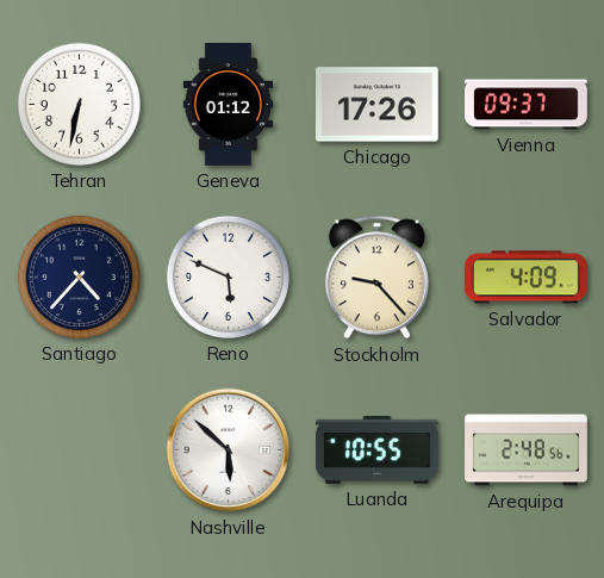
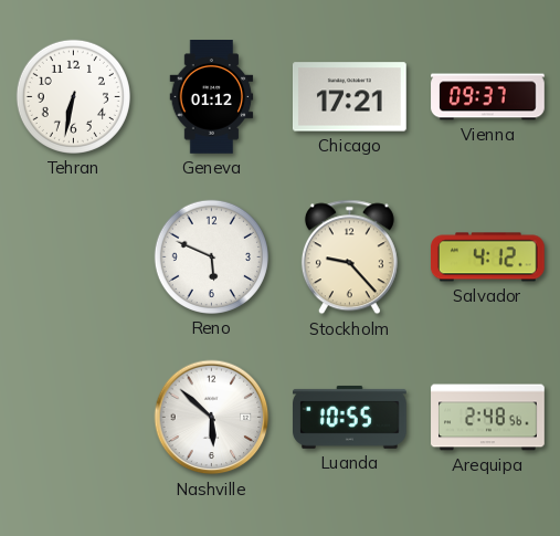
Chicago: 17:26 -> 17:21
Santiago: 4:37 -> none
Salvador: 4:09 -> 4:12
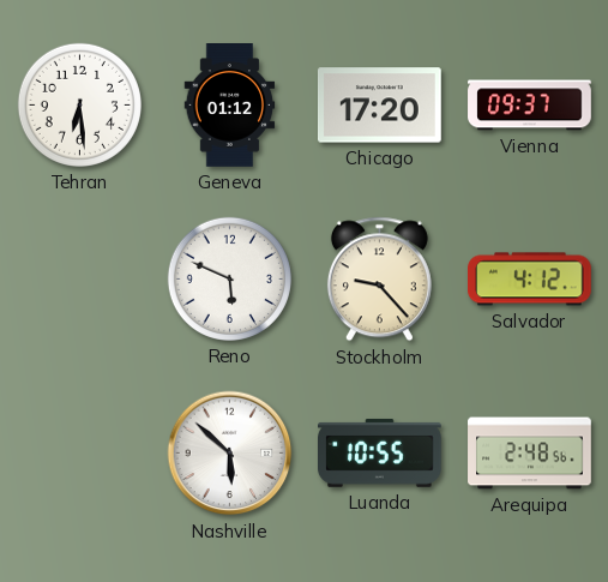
Tehran: 6:32 -> 6:29
Chicago: 17:21 -> 17:20
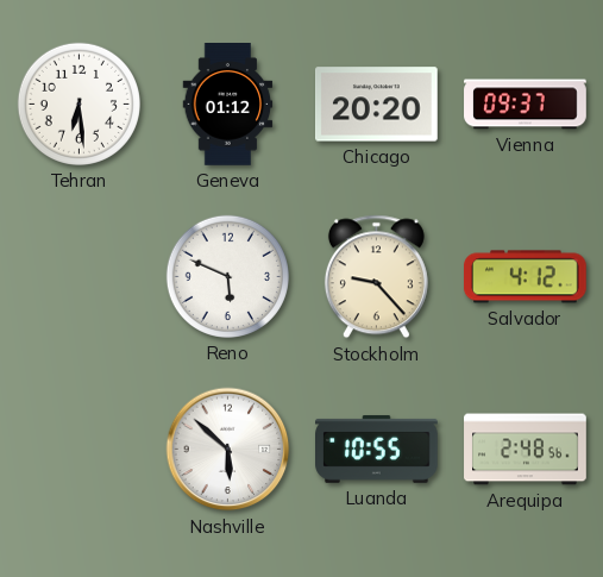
Chicago: 17:20 -> 20:20
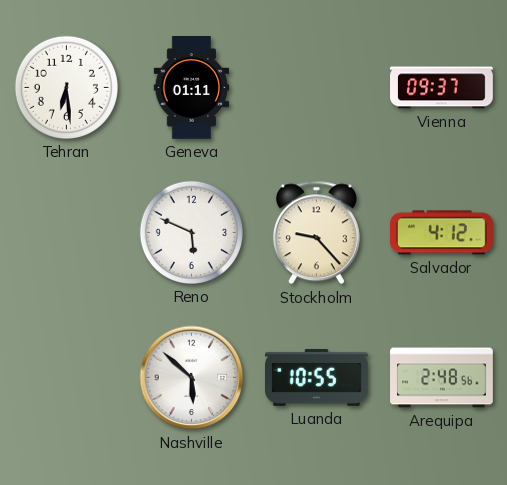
Geneva: 01:12 -> 01:11
Chicago: 20:20 -> none
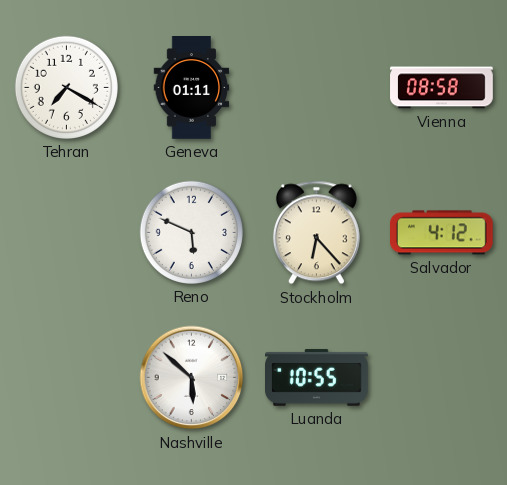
Tehran: 6:29 -> 7:20
Vienna: 09:37 -> 08:58
Stockholm: 9:23 -> 6:23
Arequipa: 2:48 -> none
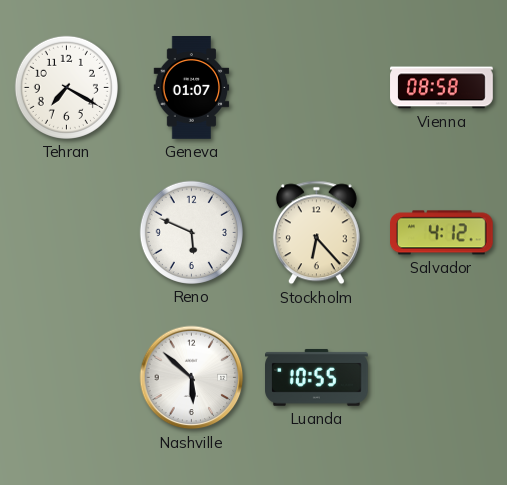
Geneva: 01:11 -> 01:07
